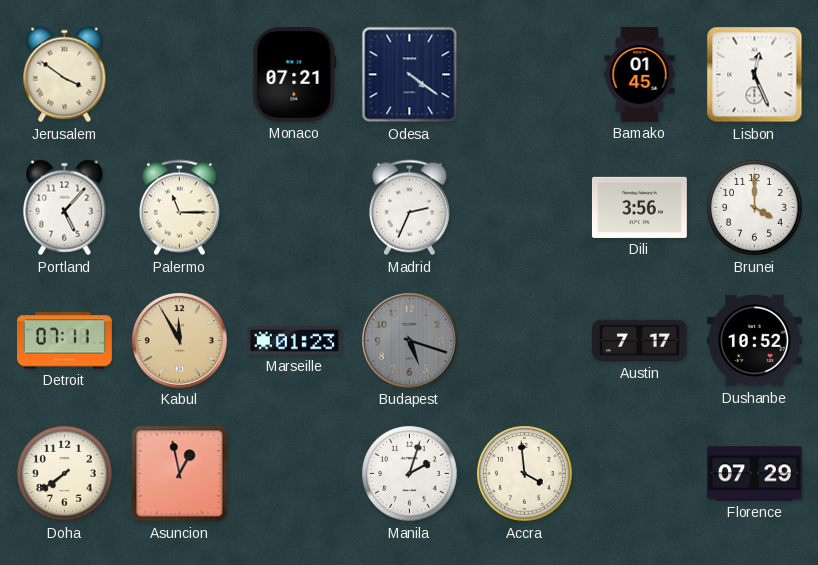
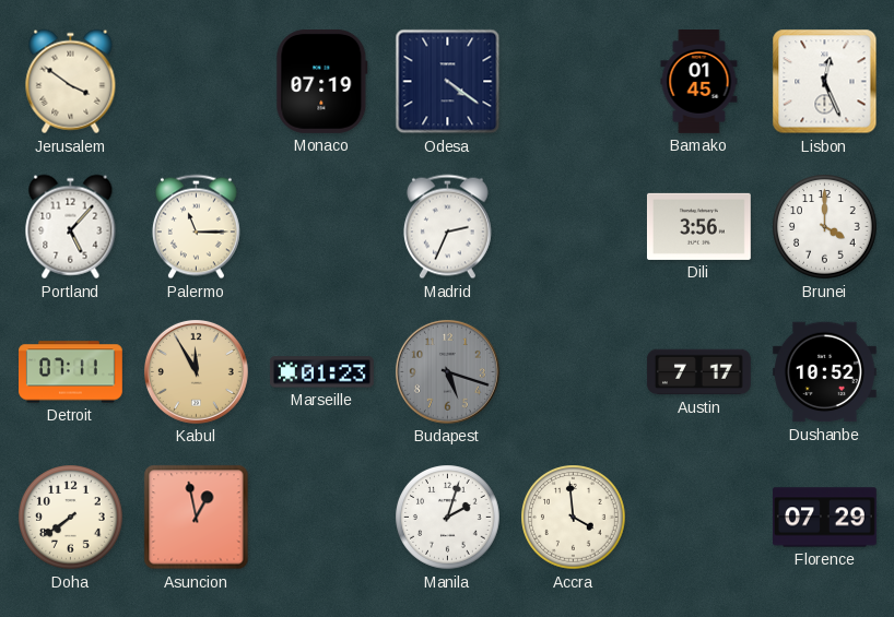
Monaco: 07:21 -> 07:19
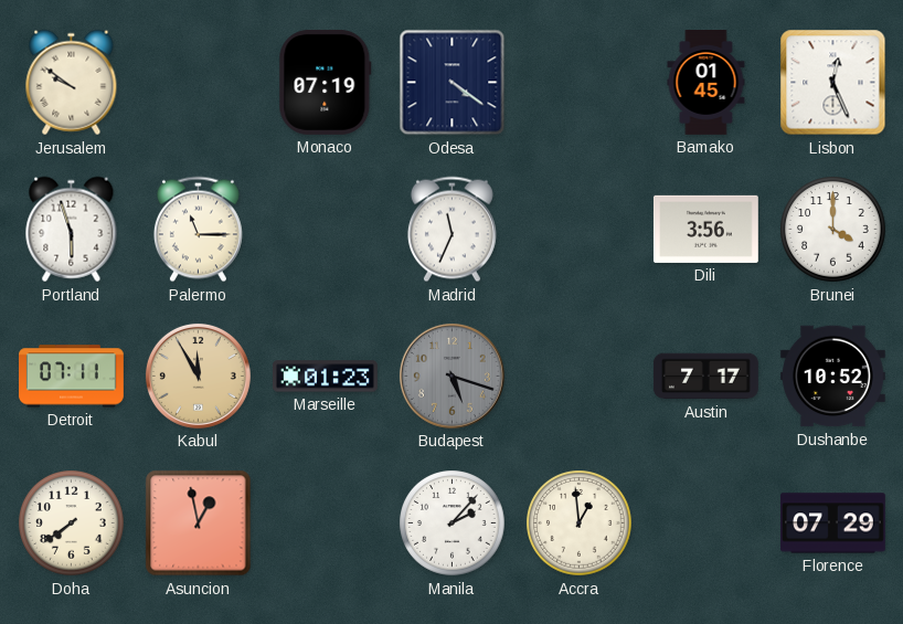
Jerusalem: 3:51 -> 9:51
Portland: 5:07 -> 5:57
Madrid: 2:34 -> 11:34
Manila: 2:03 -> 2:07
Accra: 3:59 -> 12:59
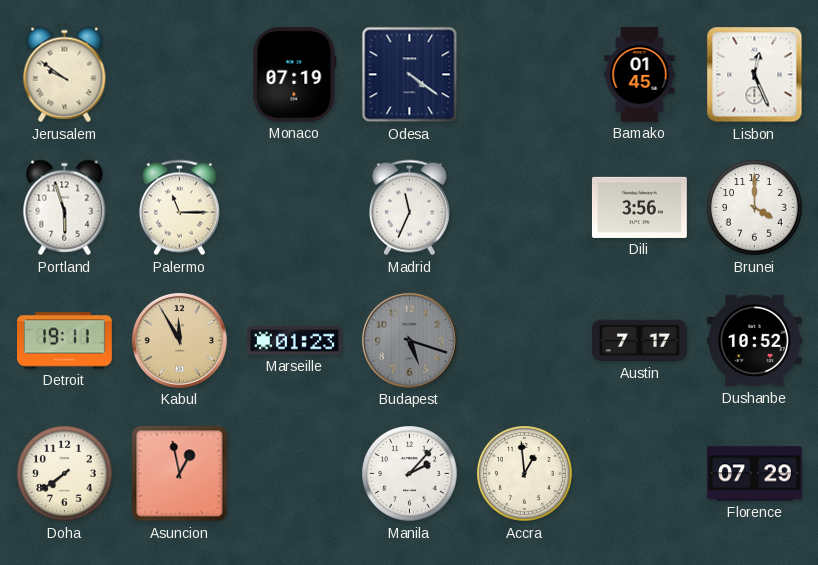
Detroit: 07:11 -> 19:11
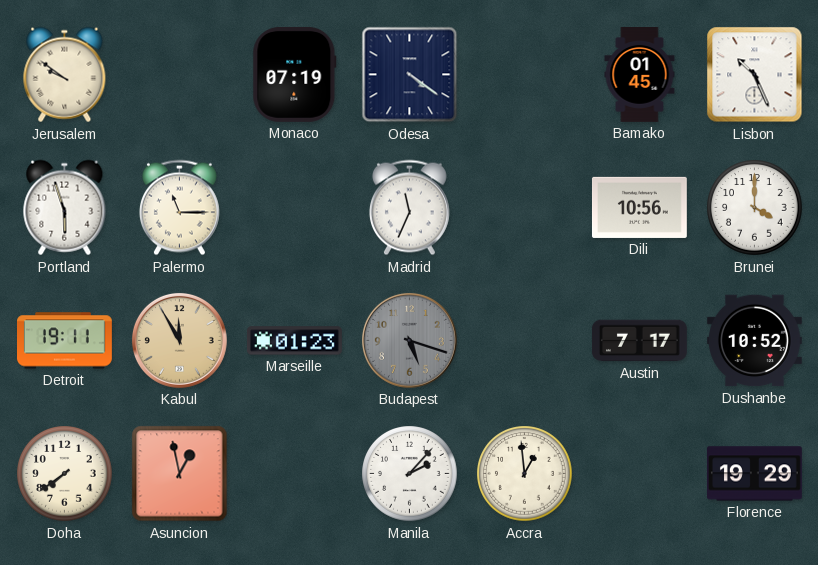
Lisbon: 12:26 -> 10:26
Dili: 3:56 -> 10:56
Florence: 07:29 -> 19:29
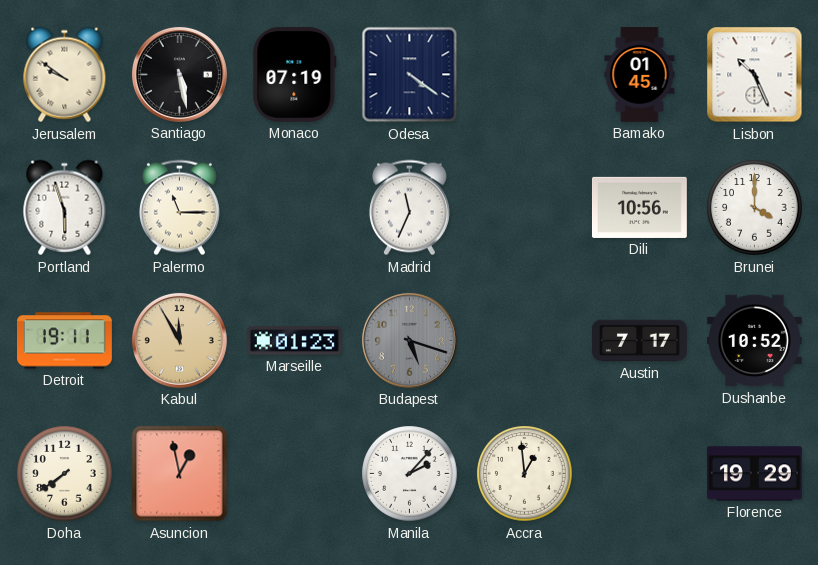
Santiago: none -> 5:28
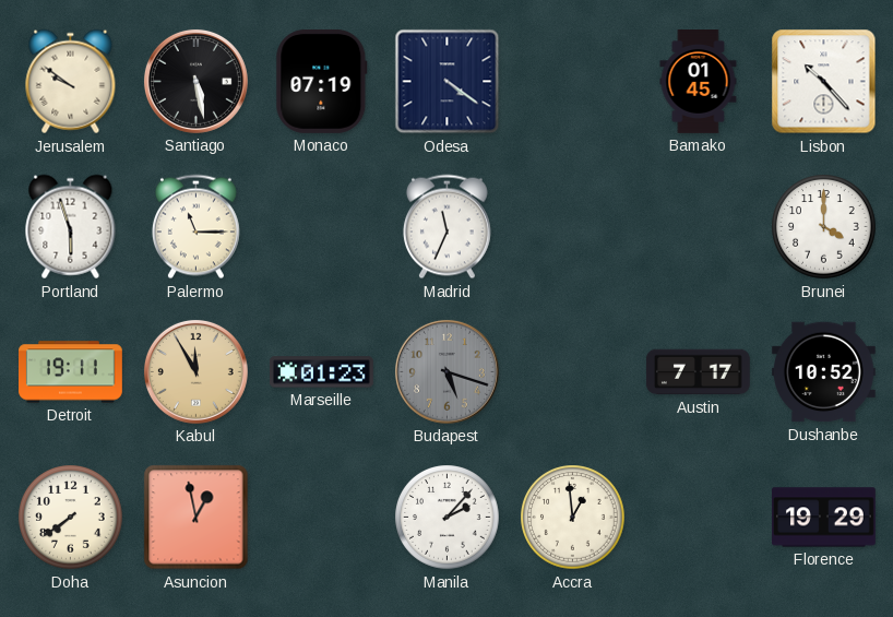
Lisbon: 10:26 -> 10:23
Dili: 10:56 -> none
